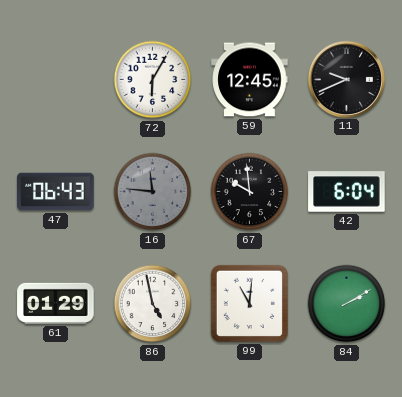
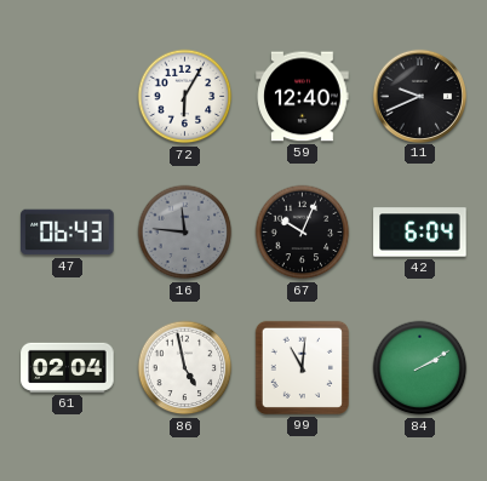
59: 12:45 -> 12:40
67: 9:59 -> 10:04
61: 01:29 -> 02:04
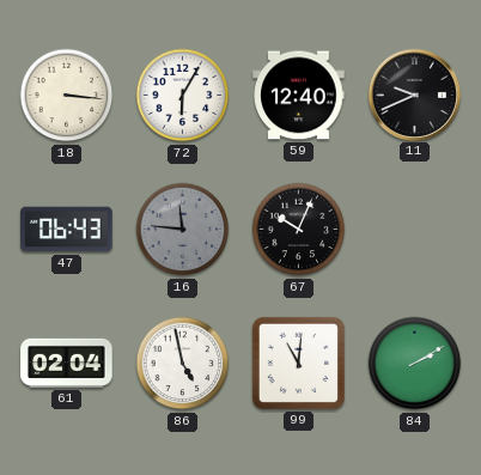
18: none -> 3:16
42: 6:04 -> none
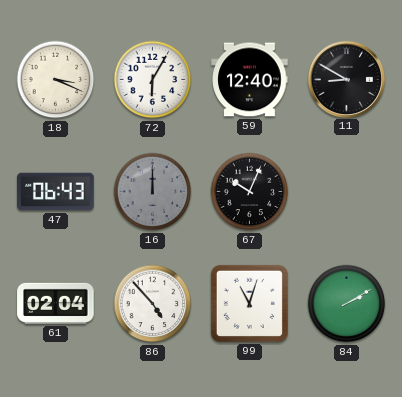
18: 3:16 -> 3:19
11: 9:41 -> 8:50
16: 11:46 -> 12:00
86: 4:58 -> 4:53
99: 11:01 -> 11:03
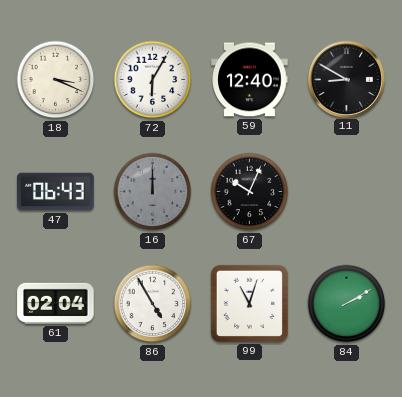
86: 4:53 -> 4:55
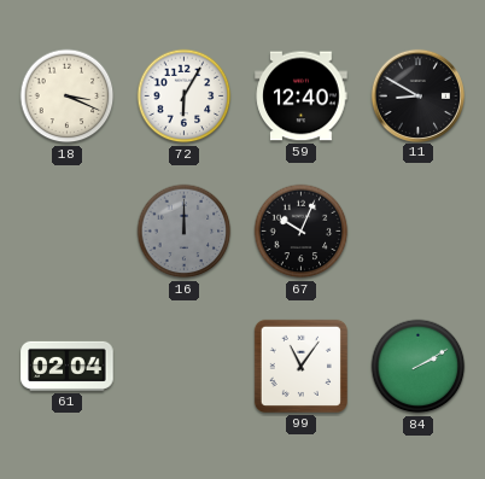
47: 06:43 -> none
86: 4:55 -> none
99: 11:03 -> 11:06
